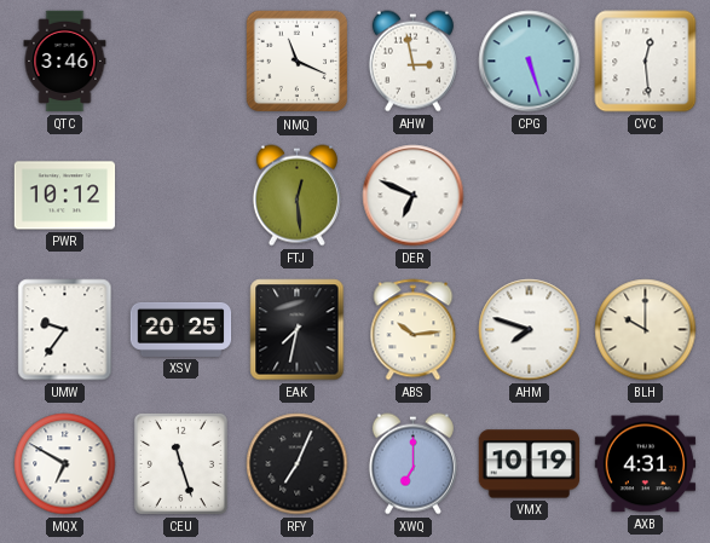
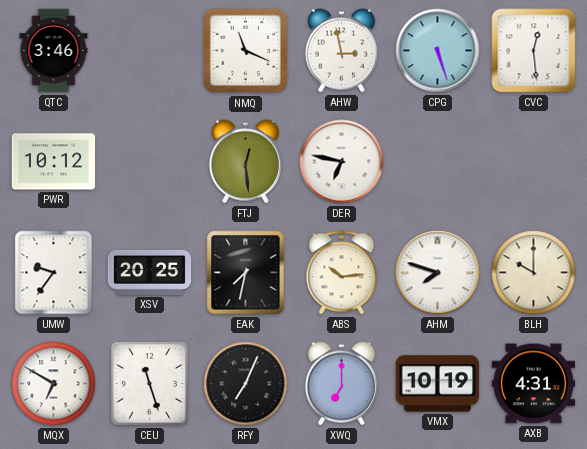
DER: 6:49 -> 6:47
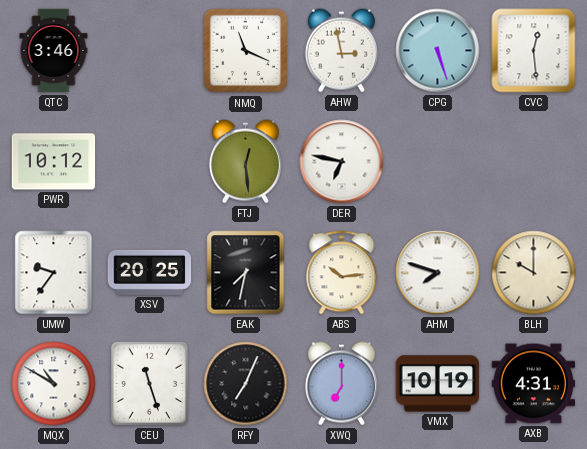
MQX: 6:50 -> 10:50
